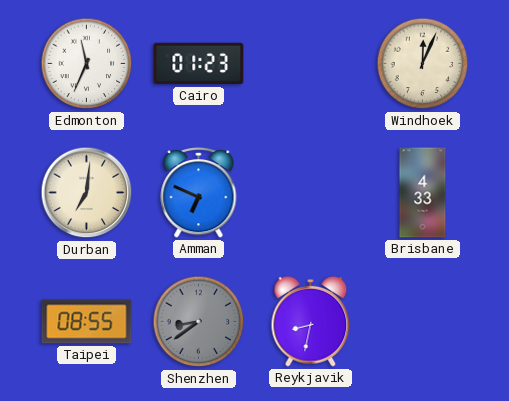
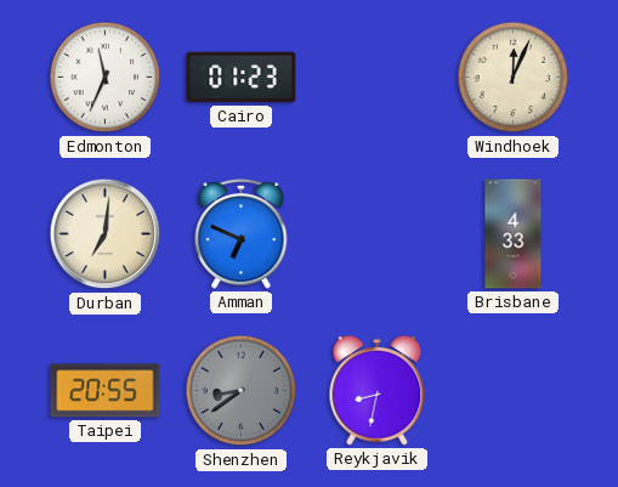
Taipei: 08:55 -> 20:55
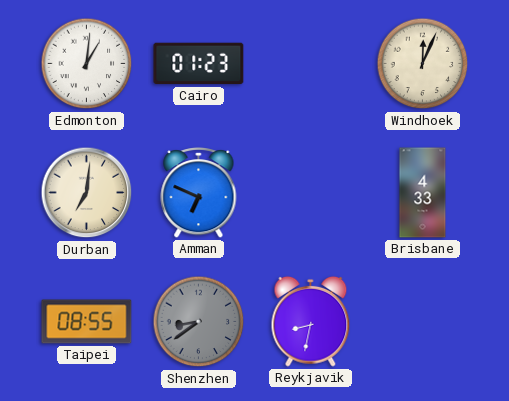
Edmonton: 11:34 -> 1:01
Taipei: 20:55 -> 08:55
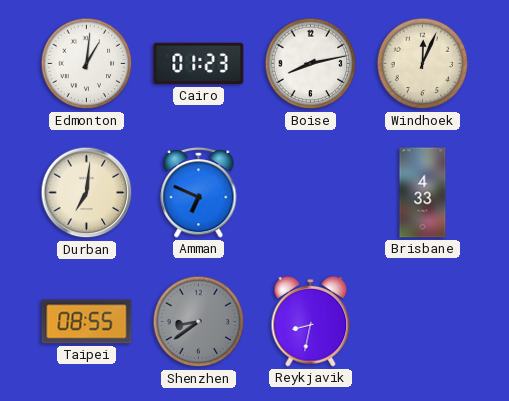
Boise: none -> 8:13
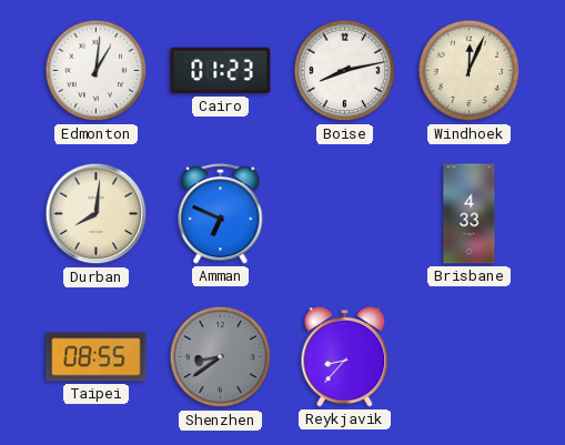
Durban: 7:01 -> 8:01
Reykjavik: 8:32 -> 8:37
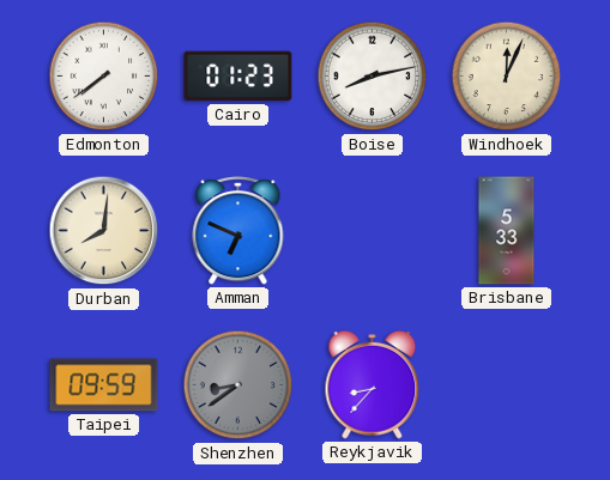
Edmonton: 1:01 -> 7:39
Brisbane: 4:33 -> 5:33
Taipei: 08:55 -> 09:59
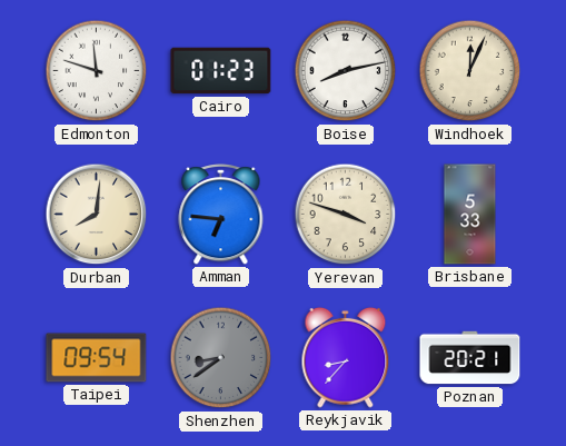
Edmonton: 7:39 -> 11:48
Amman: 6:49 -> 6:46
Yerevan: none -> 3:48
Taipei: 09:59 -> 09:54
Poznan: none -> 20:21
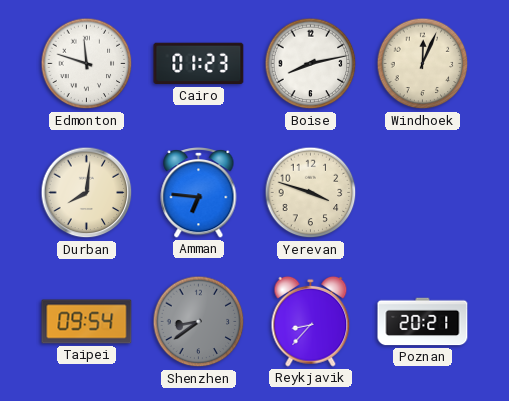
Brisbane: 5:33 -> none
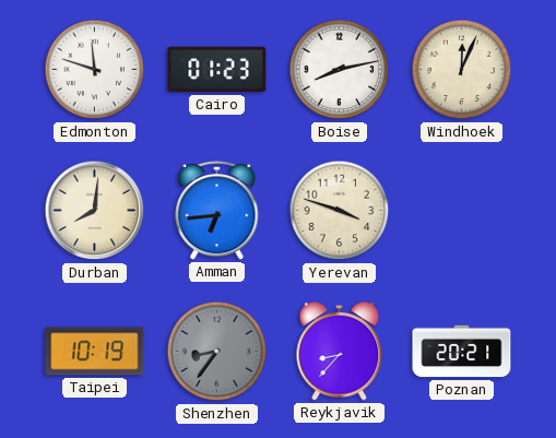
Amman: 6:46 -> 6:44
Taipei: 09:54 -> 10:19
Shenzhen: 8:39 -> 8:36
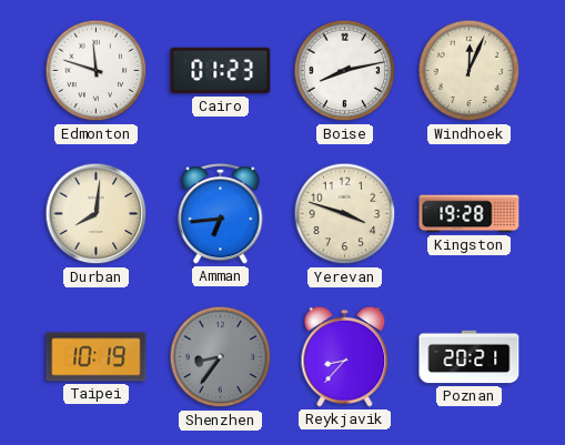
Kingston: none -> 19:28
